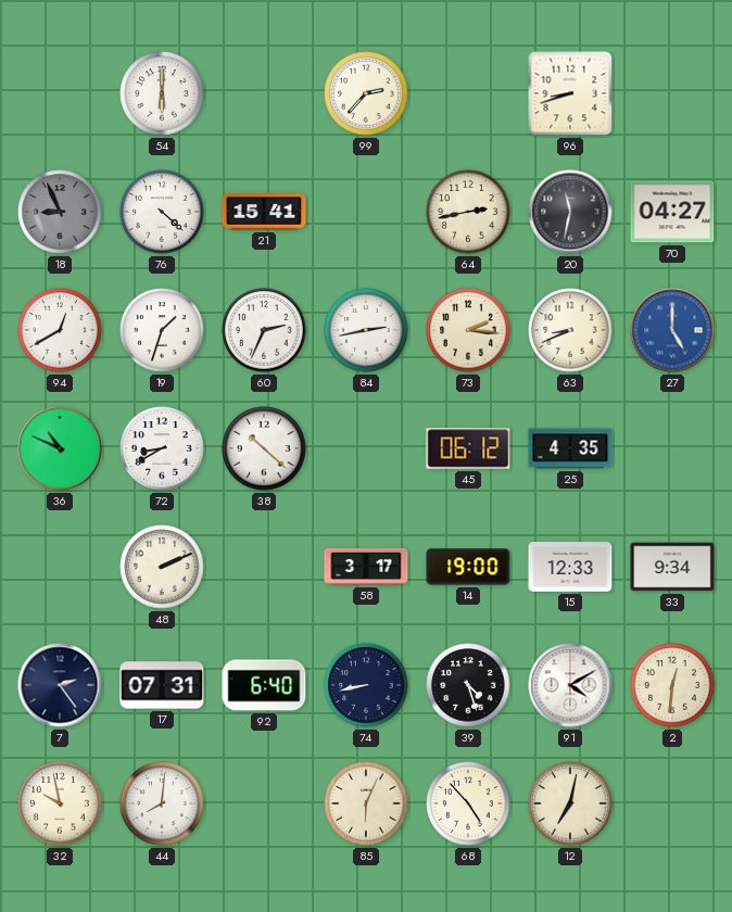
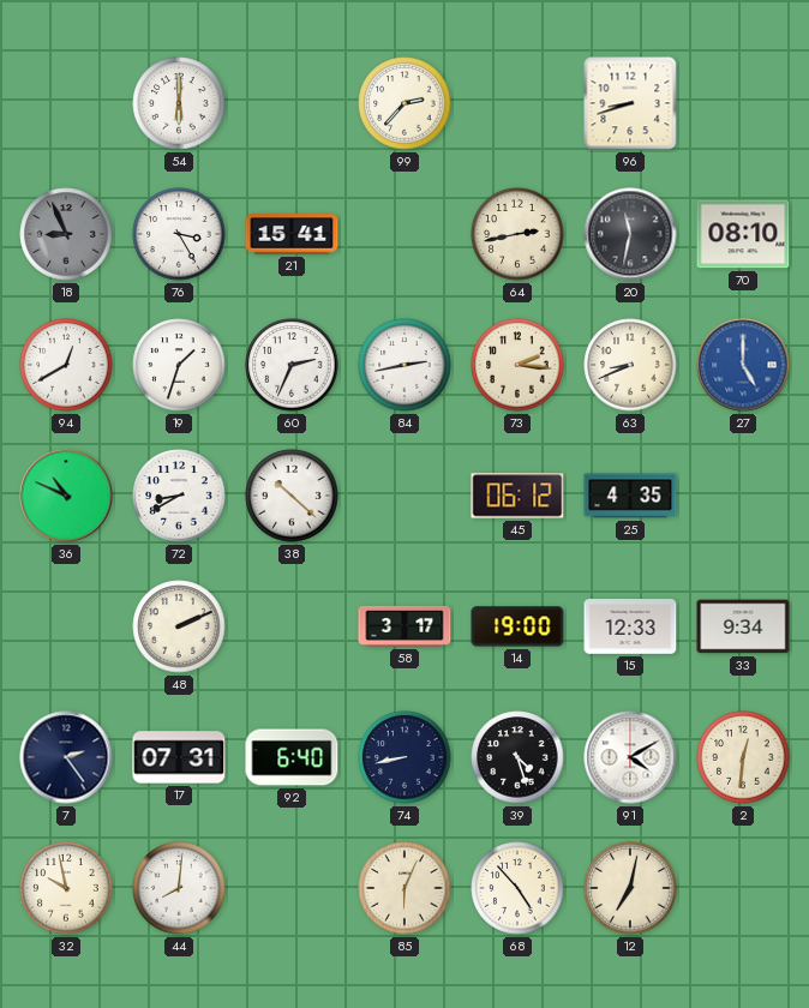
76: 4:22 -> 3:25
70: 04:27 -> 08:10
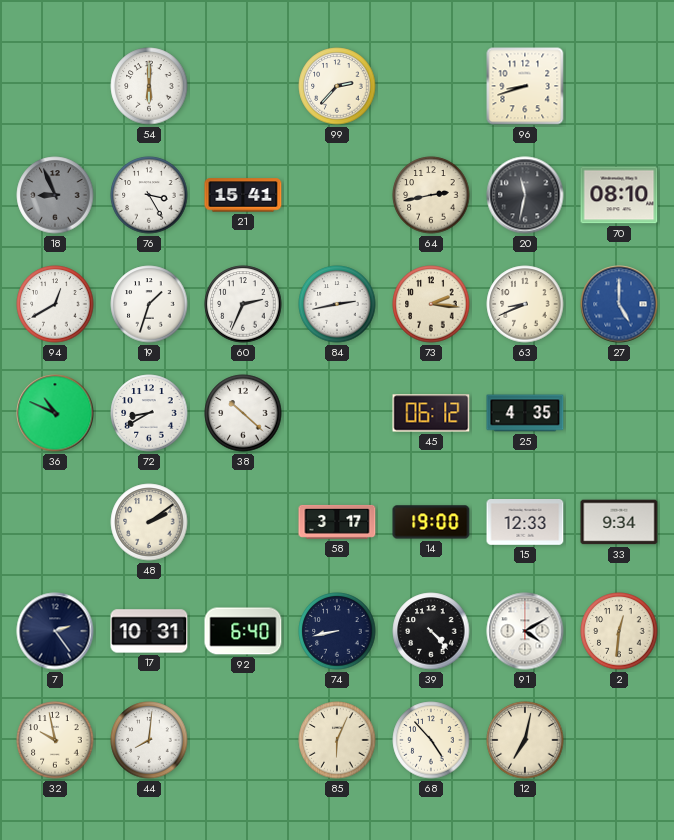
48: 2:11 -> 2:09
17: 07:31 -> 10:31
39: 4:27 -> 4:23
